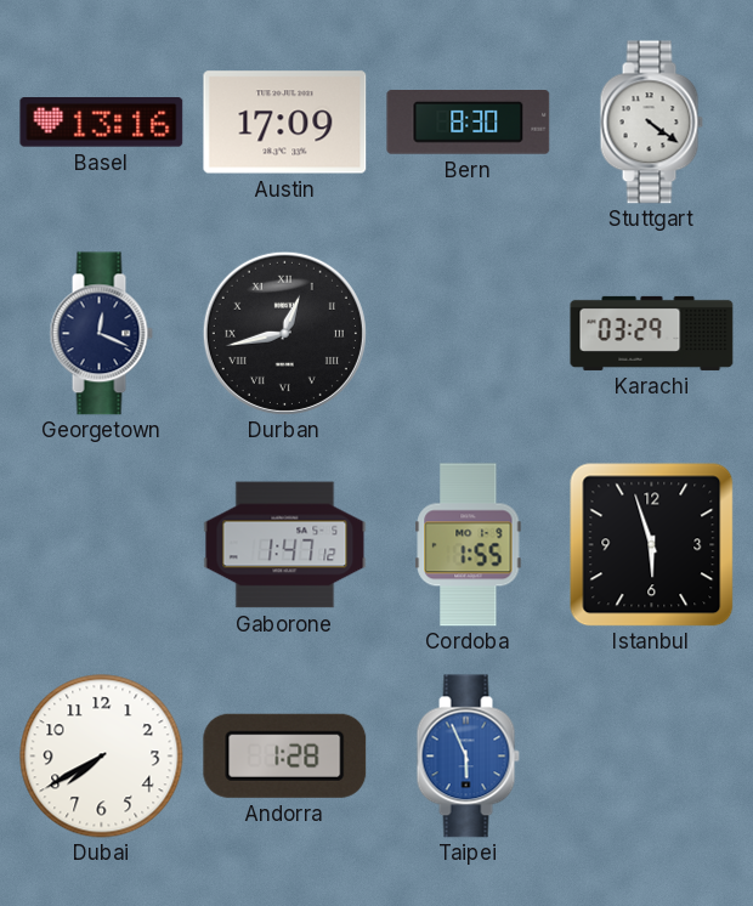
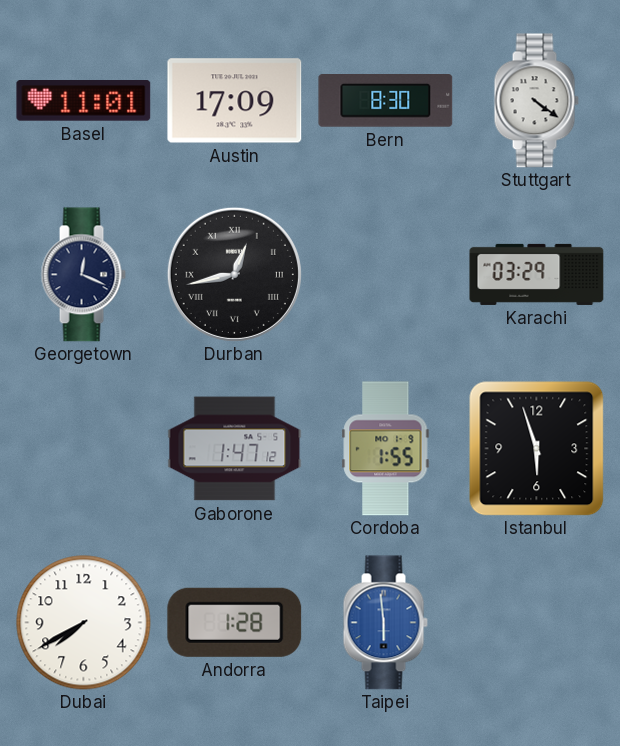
Basel: 13:16 -> 11:01
Taipei: 5:56 -> 5:59
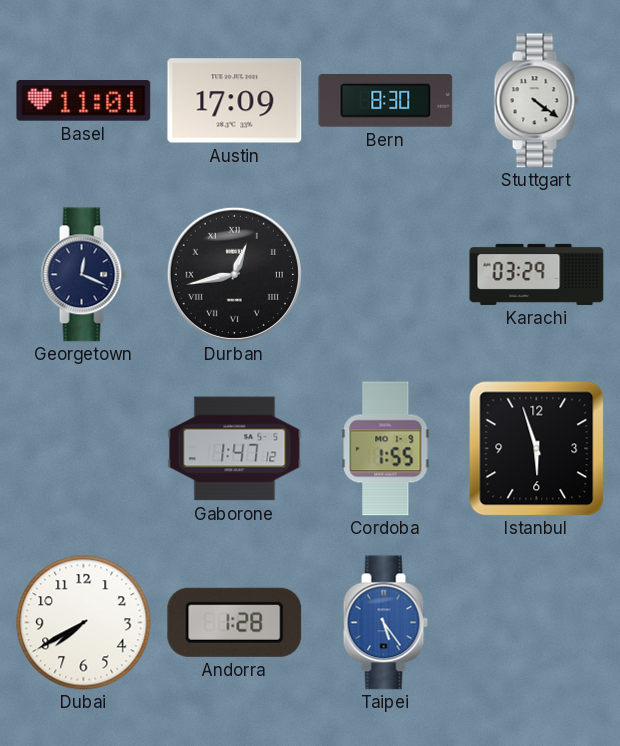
Taipei: 5:59 -> 5:24
